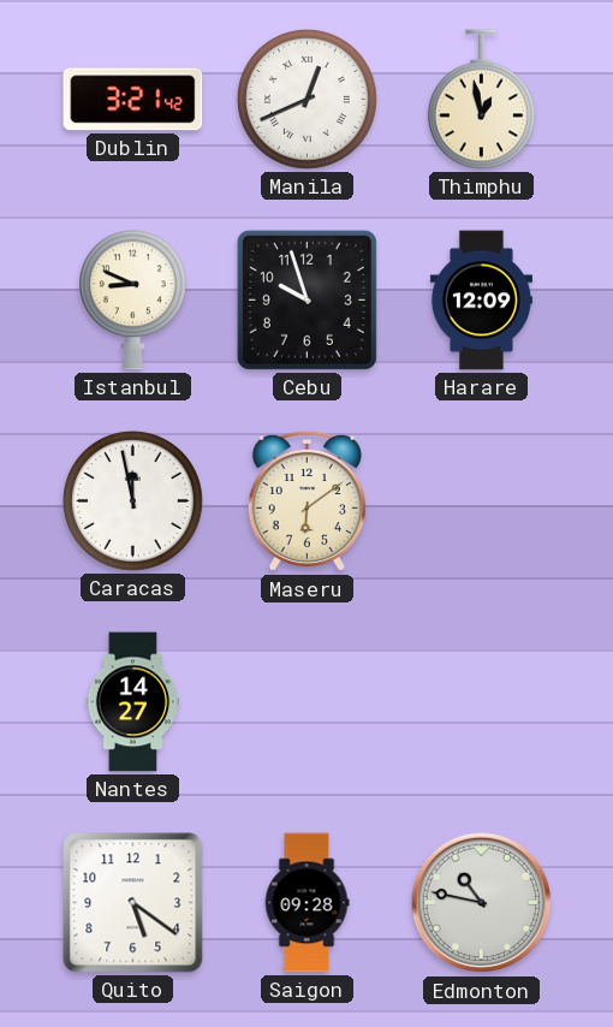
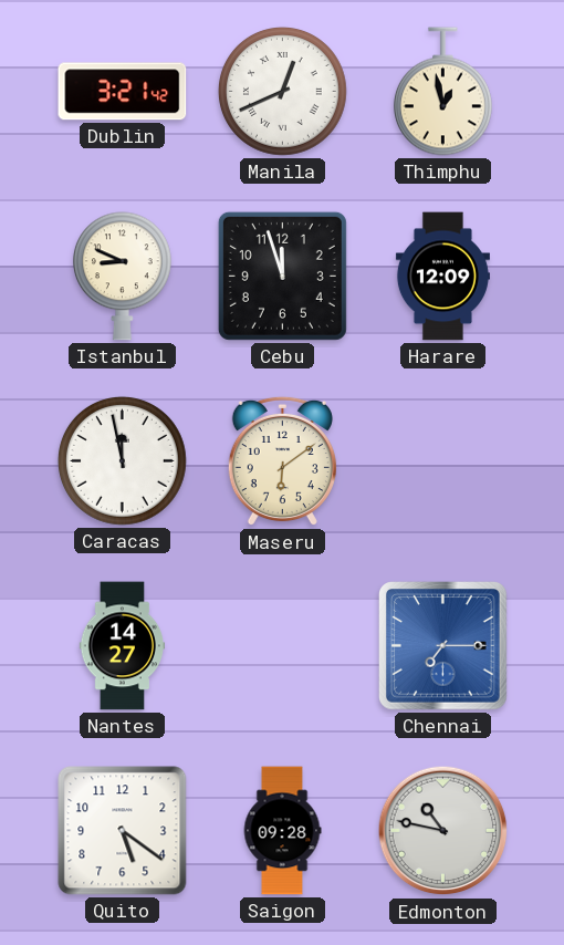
Cebu: 9:57 -> 11:57
Chennai: none -> 7:15
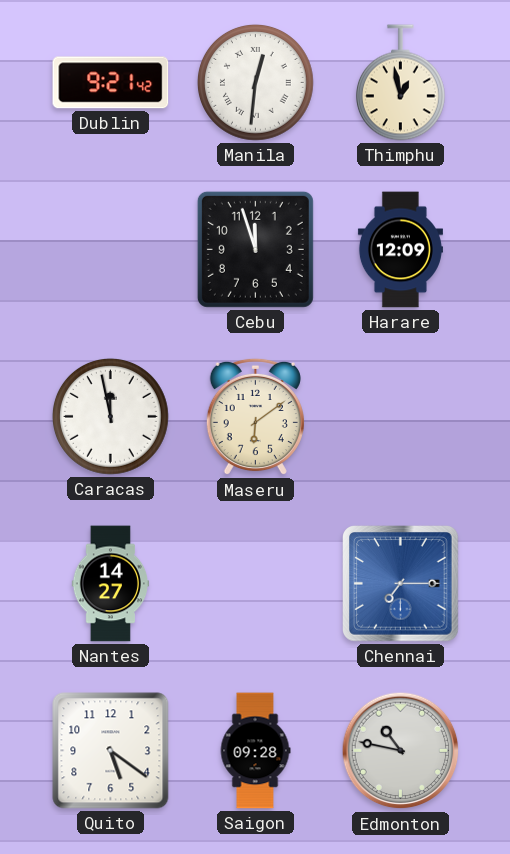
Dublin: 3:21 -> 9:21
Manila: 12:41 -> 12:31
Istanbul: 8:49 -> none
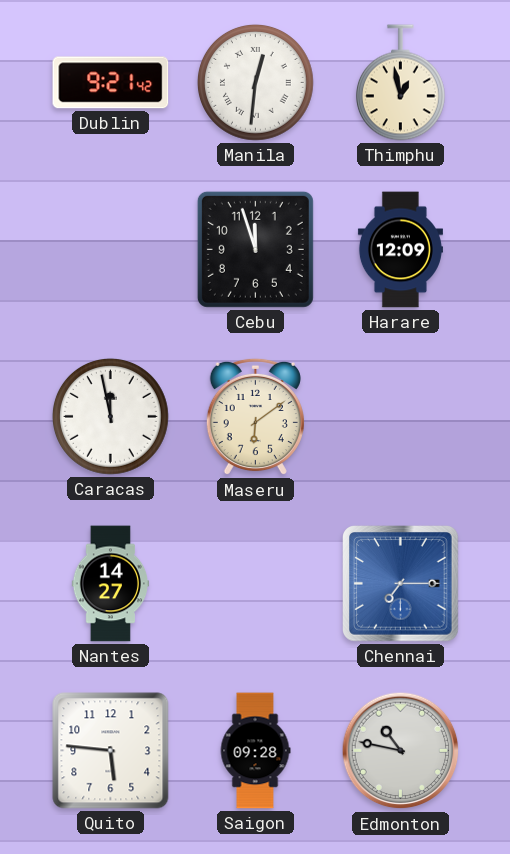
Quito: 5:21 -> 5:46
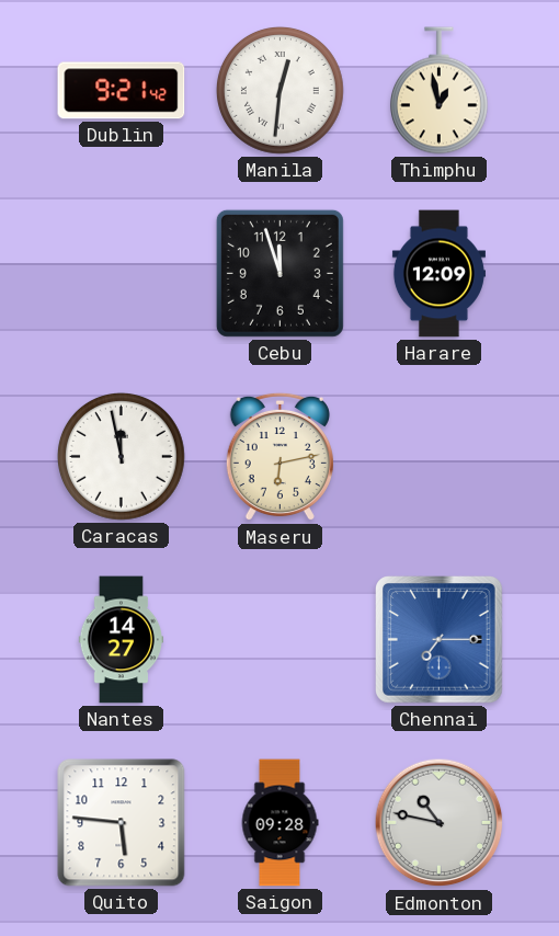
Maseru: 6:09 -> 6:13
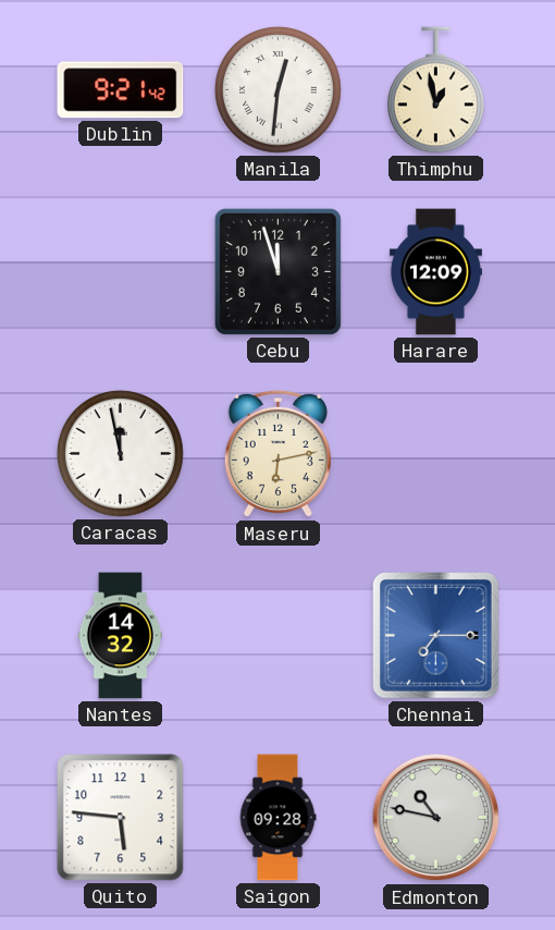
Nantes: 14:27 -> 14:32
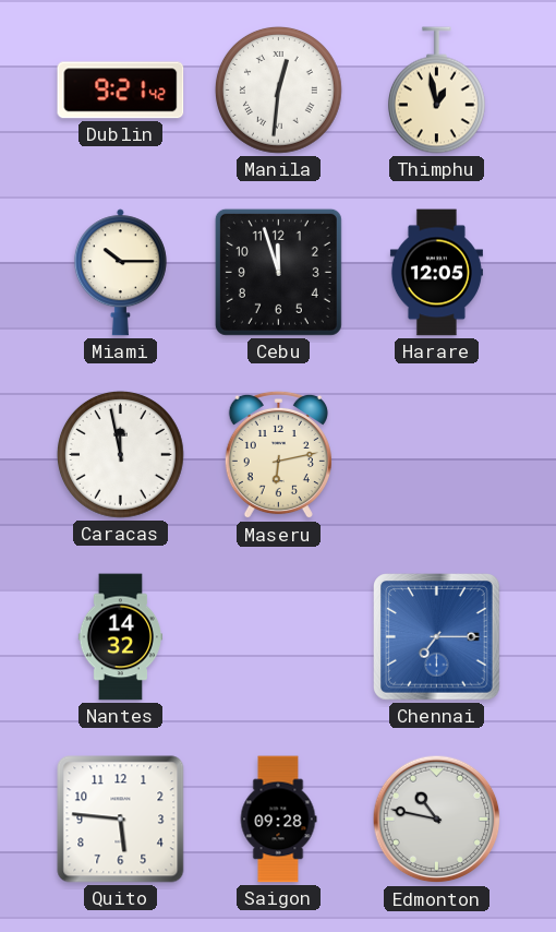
Miami: none -> 10:15
Harare: 12:09 -> 12:05
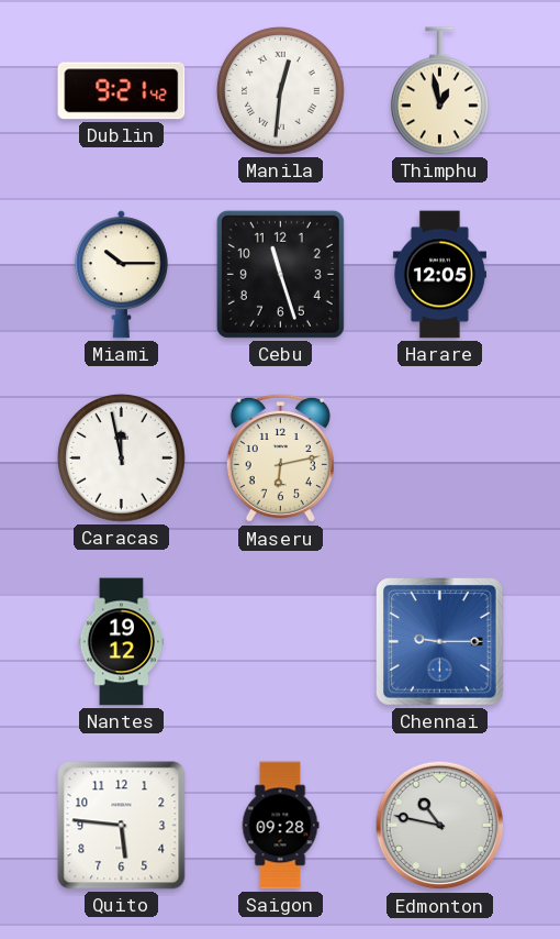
Cebu: 11:57 -> 11:27
Nantes: 14:32 -> 19:12
Chennai: 7:15 -> 9:15
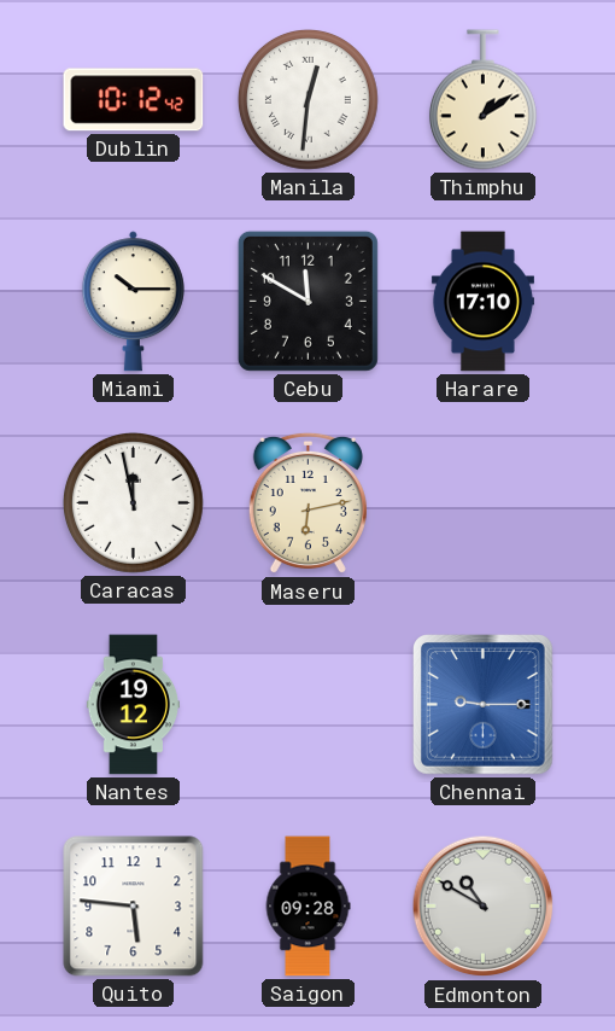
Dublin: 9:21 -> 10:12
Thimphu: 12:58 -> 1:09
Cebu: 11:27 -> 11:50
Harare: 12:05 -> 17:10
Edmonton: 10:47 -> 10:50
